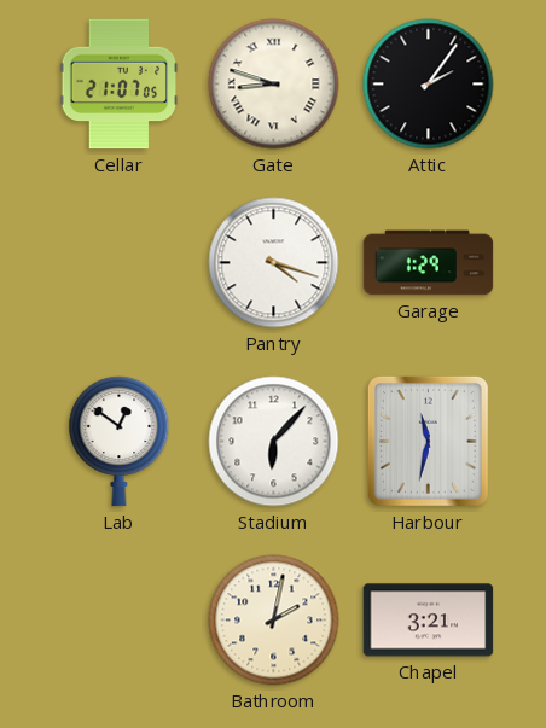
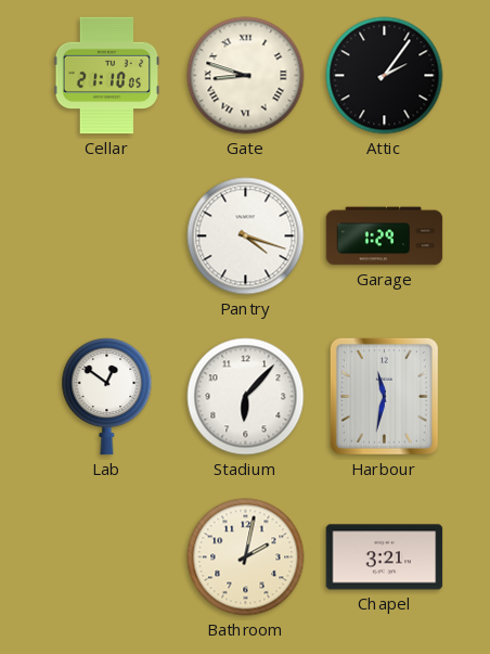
Cellar: 21:07 -> 21:10
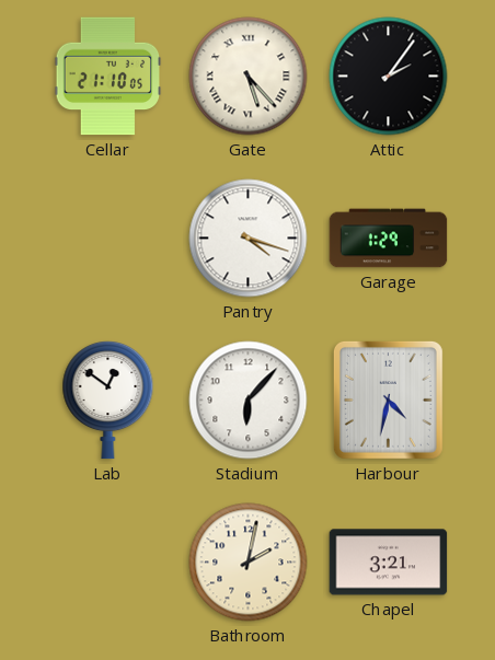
Gate: 8:48 -> 5:23
Harbour: 11:32 -> 4:32
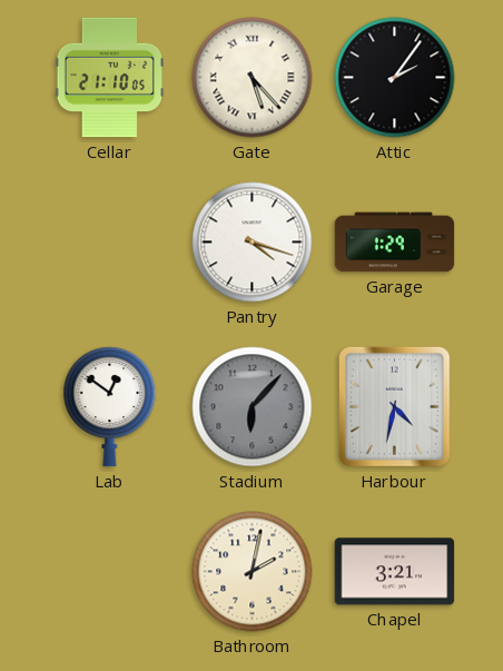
Stadium dial: white -> grey
